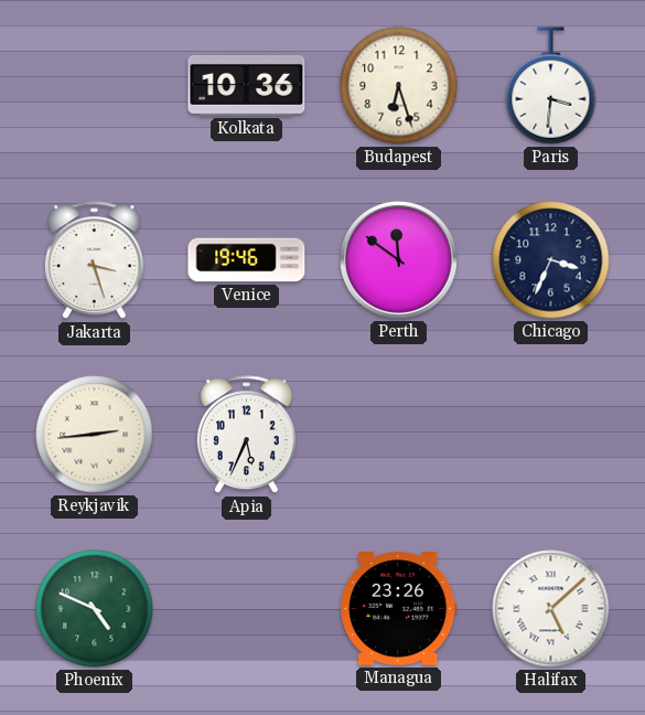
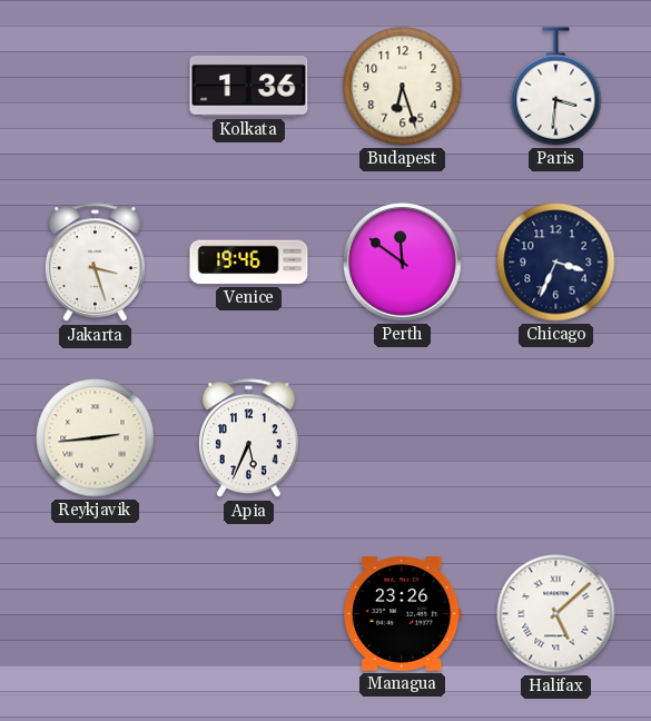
Kolkata: 10:36 -> 1:36
Phoenix: 4:49 -> none
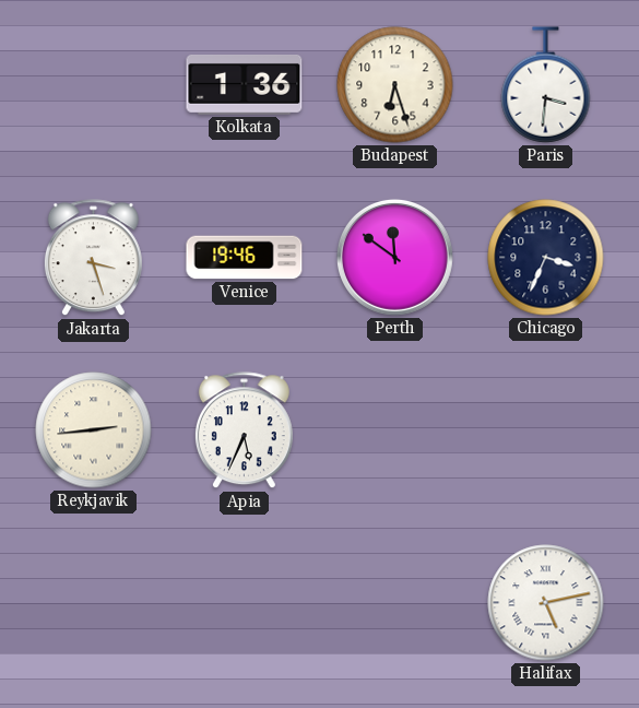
Managua: 23:26 -> none
Halifax: 5:08 -> 5:13
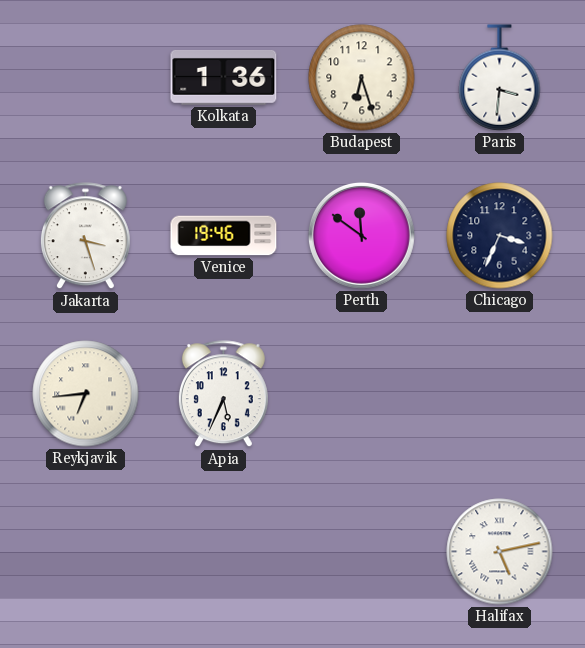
Reykjavik: 2:44 -> 6:44
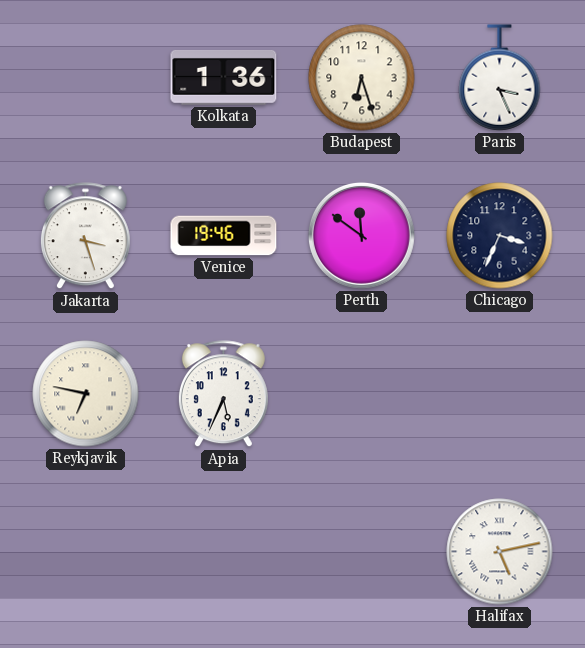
Paris: 3:31 -> 3:26
Reykjavik: 6:44 -> 6:47
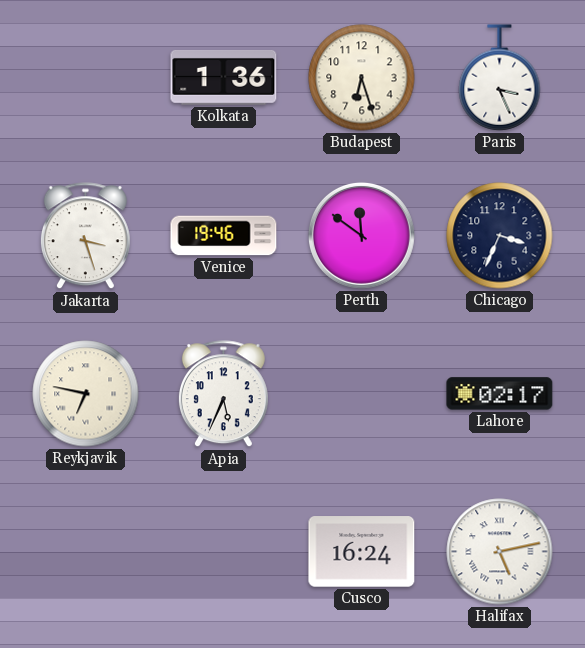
Lahore: none -> 02:17
Cusco: none -> 16:24
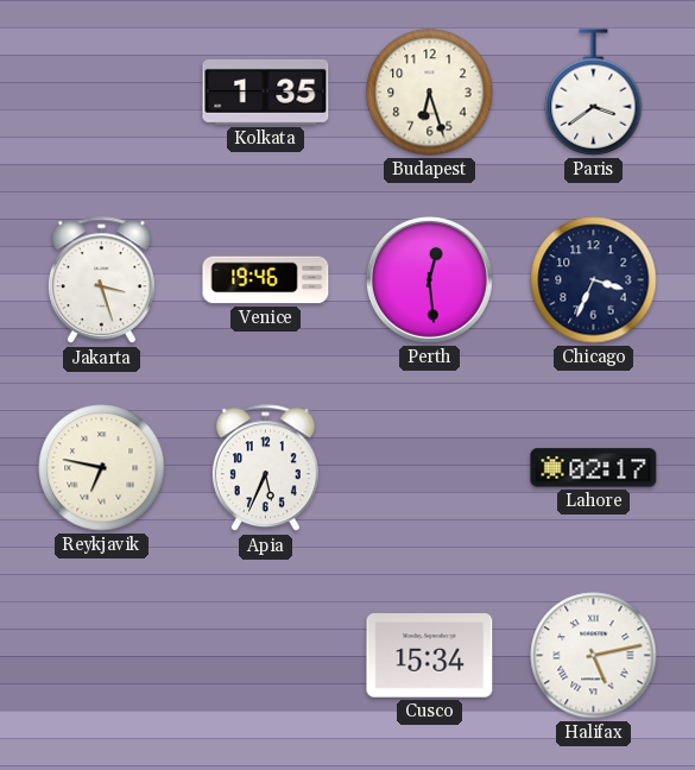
Kolkata: 1:36 -> 1:35
Paris: 3:26 -> 3:39
Perth: 11:51 -> 12:29
Cusco: 16:24 -> 15:34
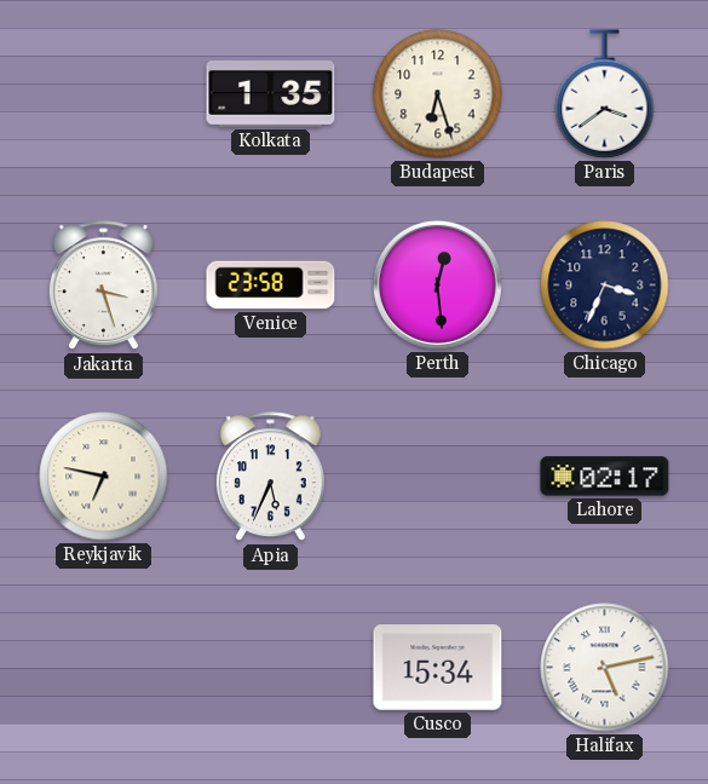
Venice: 19:46 -> 23:58
